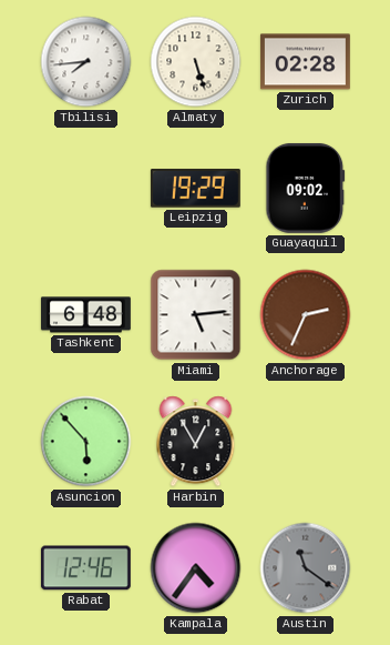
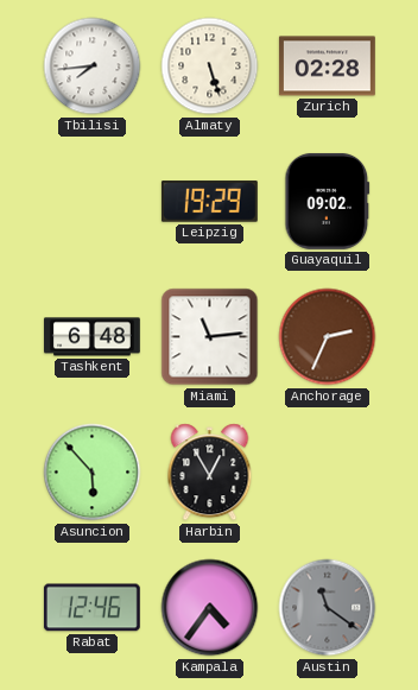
Miami: 5:14 -> 11:14
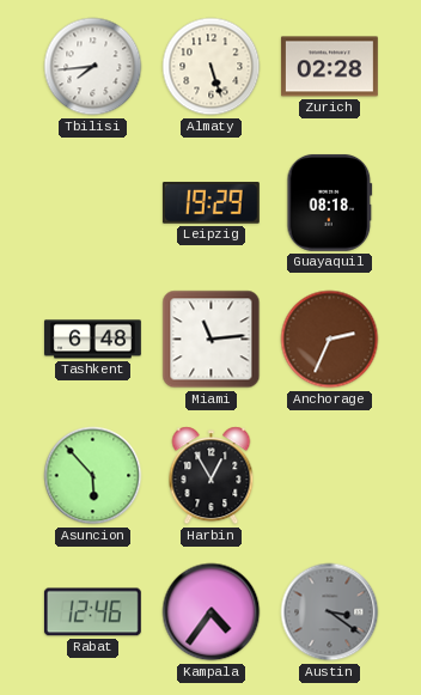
Guayaquil: 09:02 -> 08:18
Austin: 11:21 -> 3:21
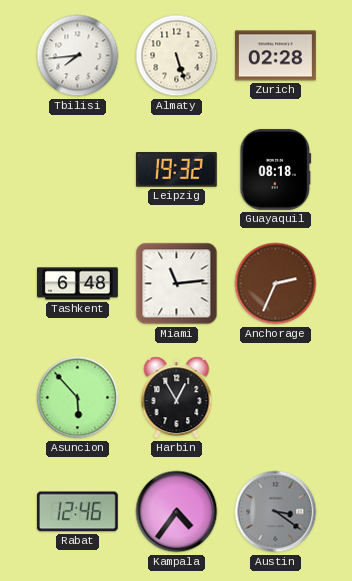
Leipzig: 19:29 -> 19:32
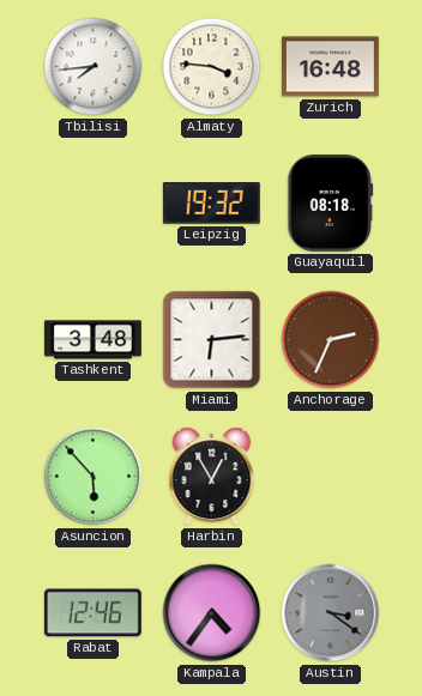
Almaty: 5:27 -> 3:46
Zurich: 02:28 -> 16:48
Tashkent: 6:48 -> 3:48
Miami: 11:14 -> 6:14
